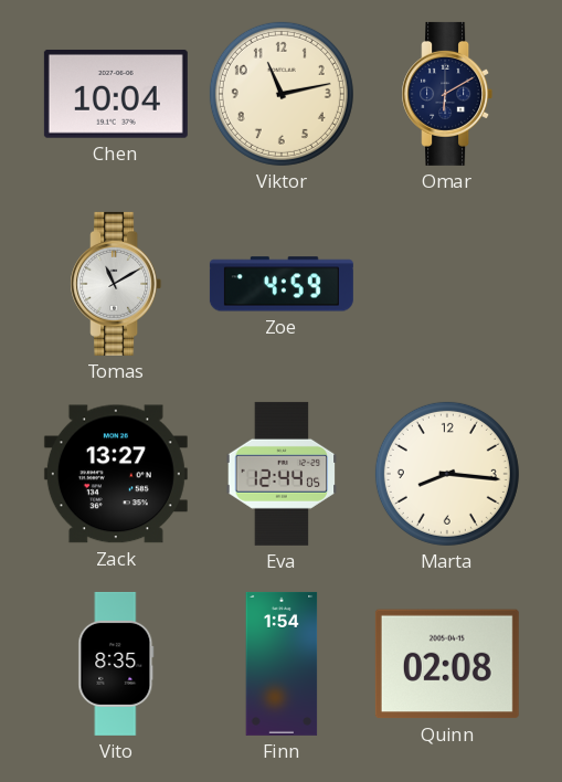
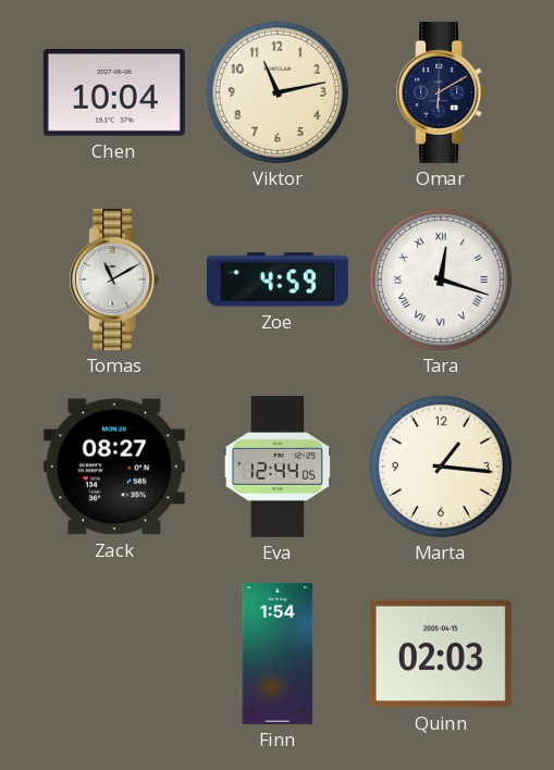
Tara: none -> 12:18
Zack: 13:27 -> 08:27
Marta: 8:16 -> 1:16
Vito: 8:35 -> none
Quinn: 02:08 -> 02:03
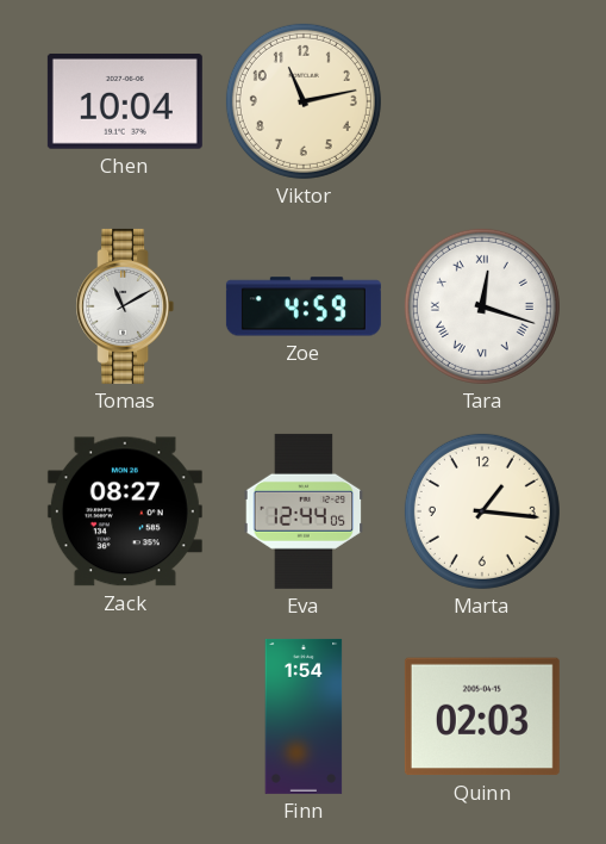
Omar: 6:10 -> none
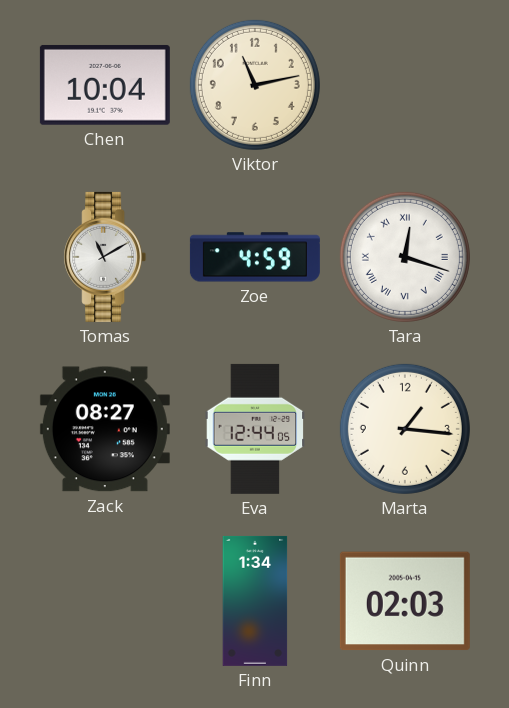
Finn: 1:54 -> 1:34
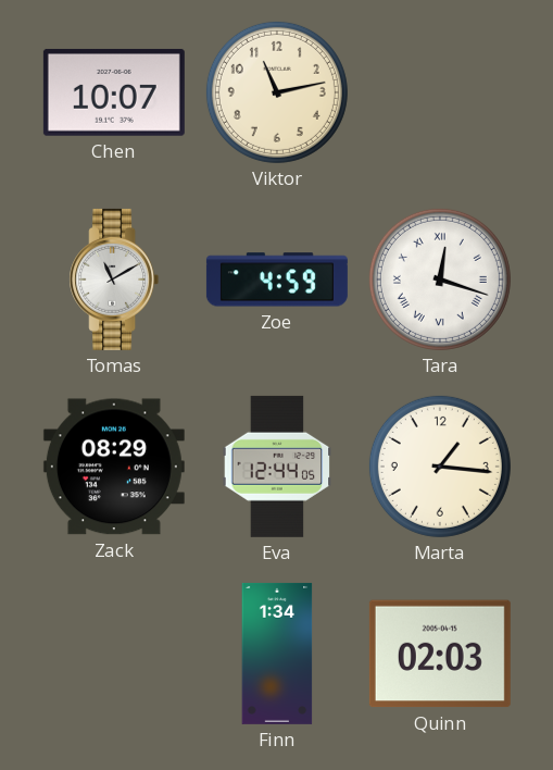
Chen: 10:04 -> 10:07
Zack: 08:27 -> 08:29
